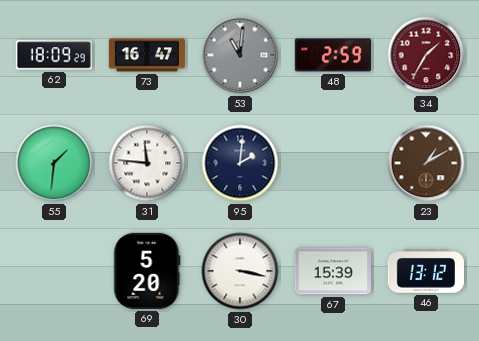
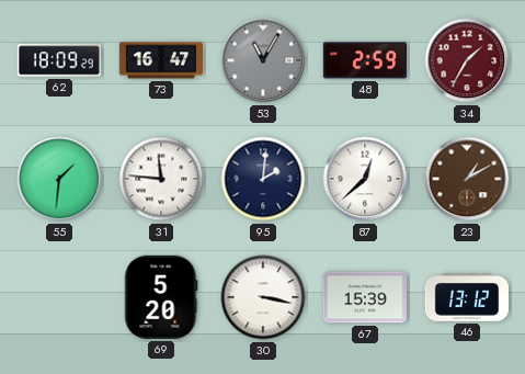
53: 11:01 -> 11:05
87: none -> 12:38
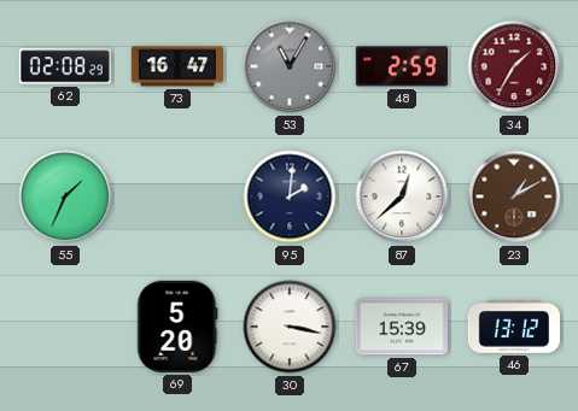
62: 18:09 -> 02:08
55: 1:31 -> 1:34
31: 11:46 -> none
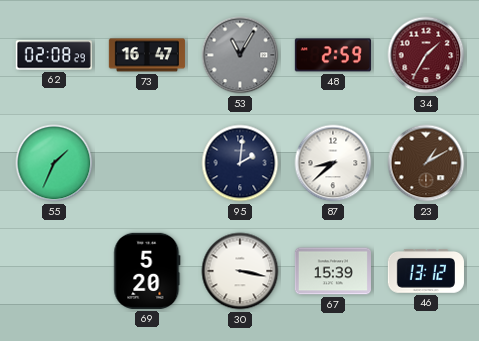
87: 12:38 -> 8:38
